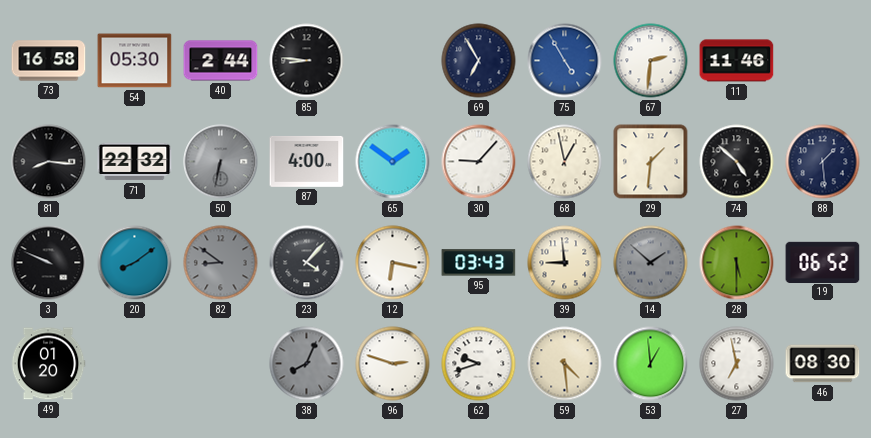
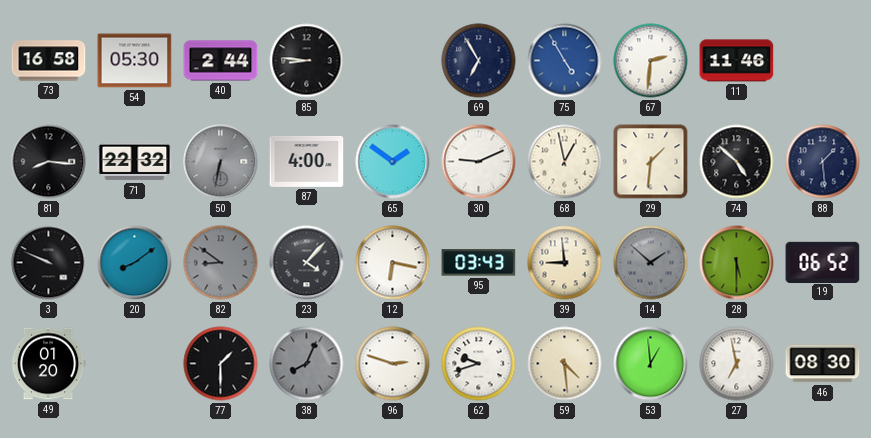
30: 9:07 -> 9:11
77: none -> 1:30
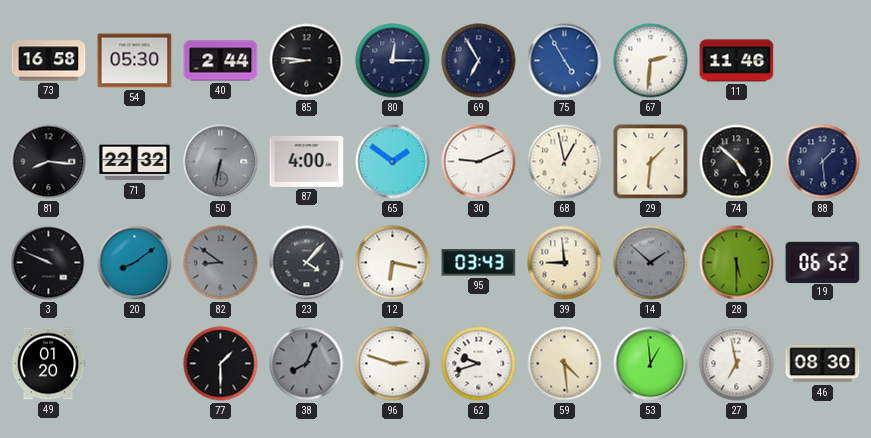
80: none -> 12:15
